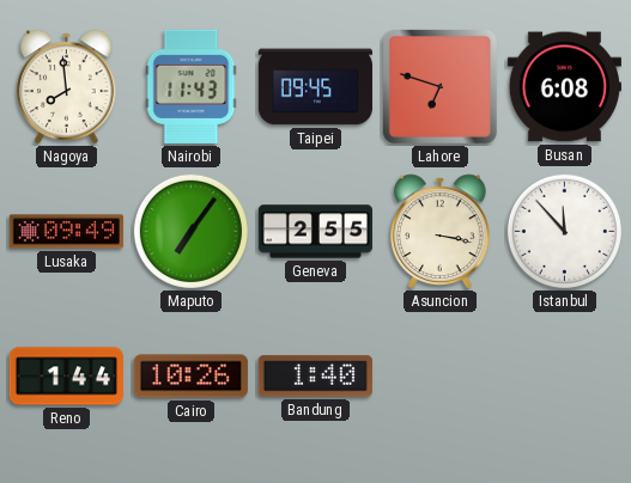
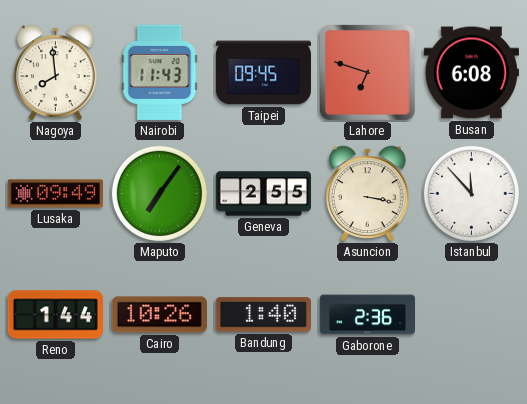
Gaborone: none -> 2:36
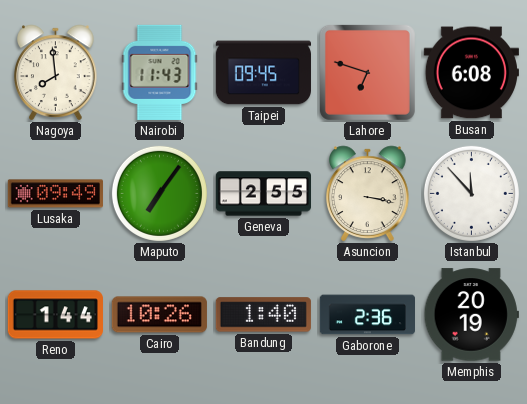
Memphis: none -> 20:19
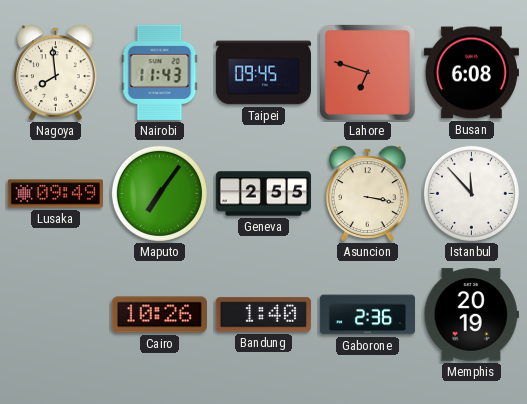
Reno: 1:44 -> none
